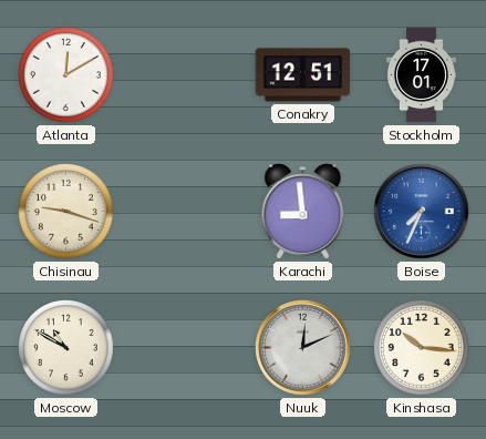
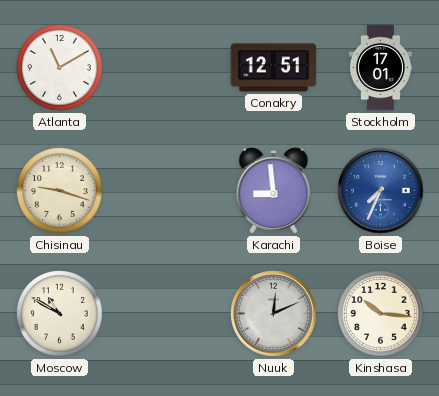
Atlanta: 12:10 -> 11:10
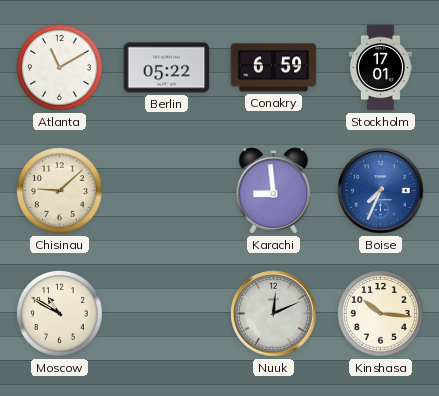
Berlin: none -> 05:22
Conakry: 12:51 -> 6:59
Chisinau: 9:18 -> 9:08
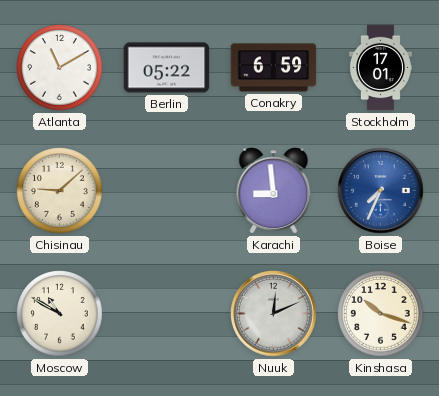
Kinshasa: 10:16 -> 10:18
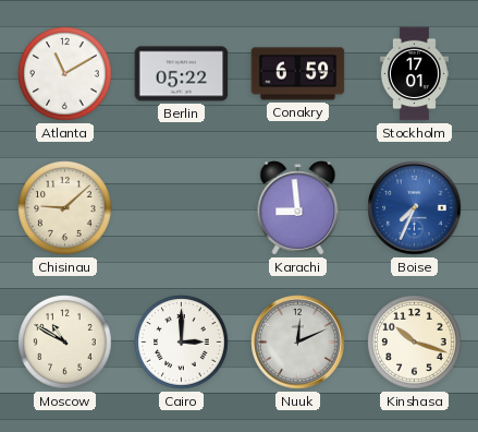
Cairo: none -> 3:00
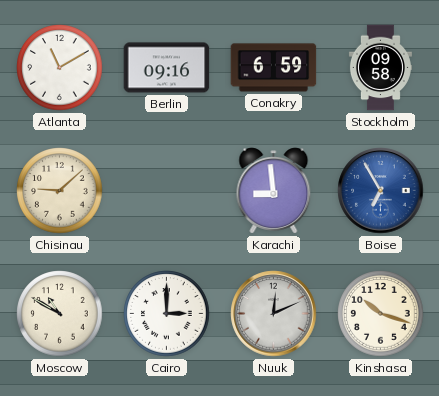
Berlin: 05:22 -> 09:16
Stockholm: 17:01 -> 09:58
Boise: 7:34 -> 6:55
